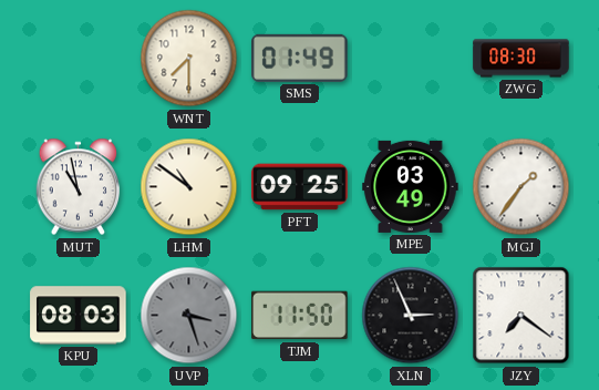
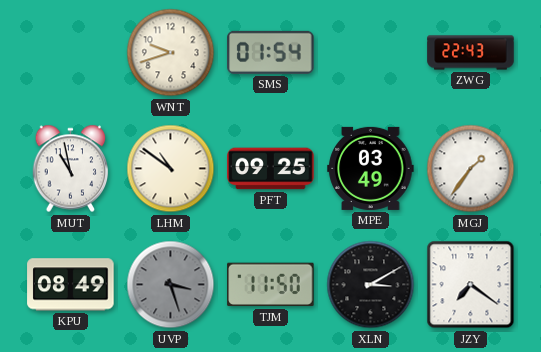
WNT: 7:30 -> 9:42
SMS: 01:49 -> 01:54
ZWG: 08:30 -> 22:43
KPU: 08:03 -> 08:49
XLN: 2:56 -> 3:10
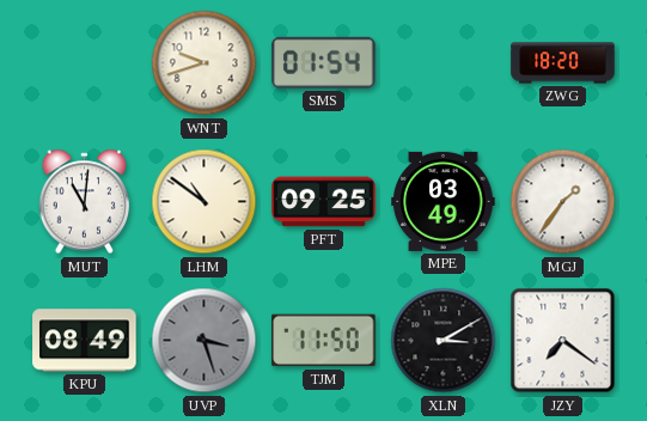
ZWG: 22:43 -> 18:20
MUT: 10:58 -> 11:01
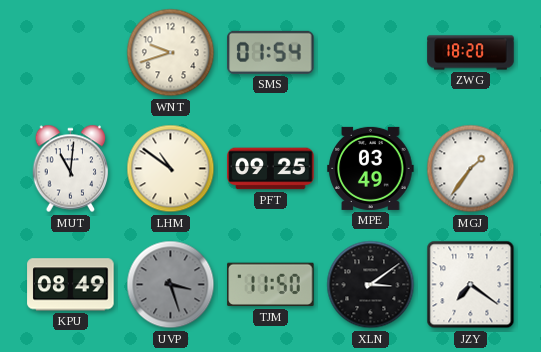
XLN: 3:10 -> 3:09
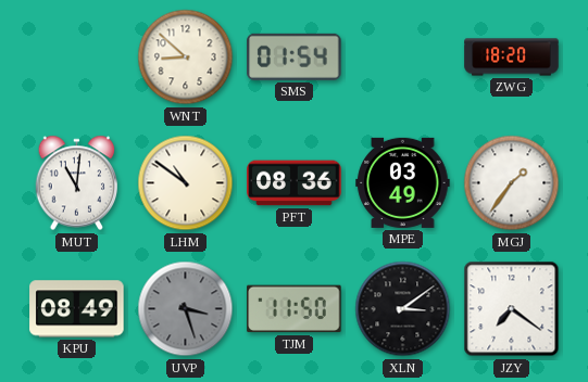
WNT: 9:42 -> 8:52
PFT: 09:25 -> 08:36
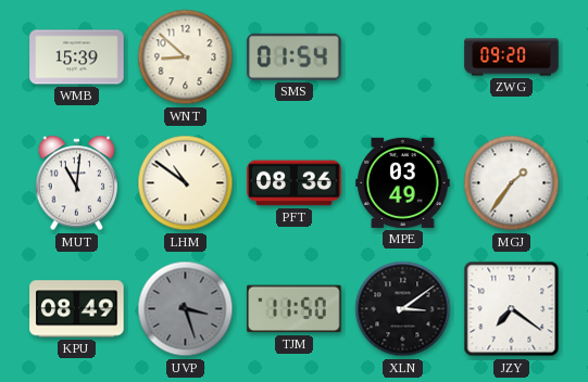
WMB: none -> 15:39
ZWG: 18:20 -> 09:20
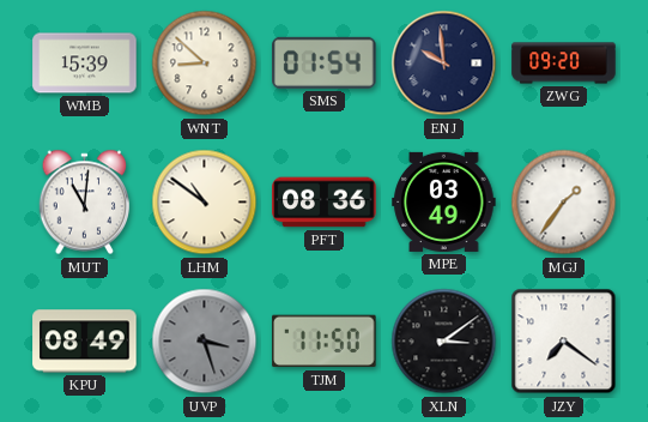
ENJ: none -> 9:59
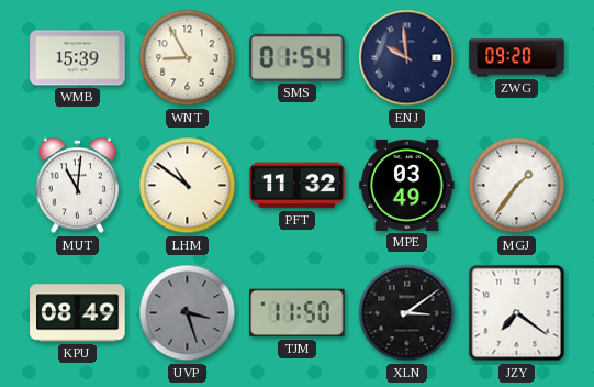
WNT: 8:52 -> 8:55
PFT: 08:36 -> 11:32
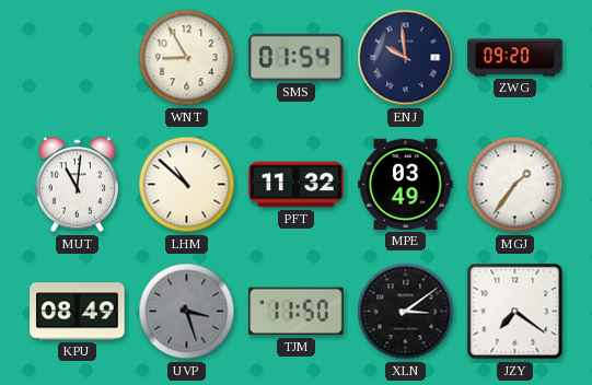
WMB: 15:39 -> none
LHM: 10:51 -> 10:52
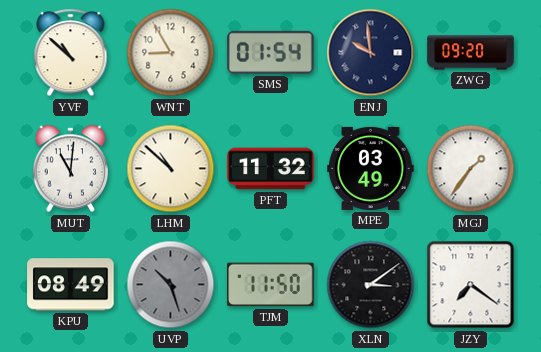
YVF: none -> 10:52
UVP: 3:27 -> 10:27
